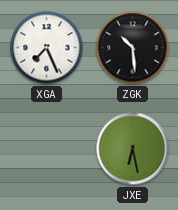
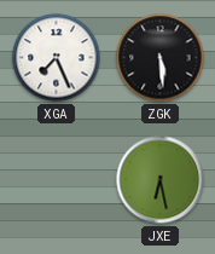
ZGK: 10:29 -> 5:29
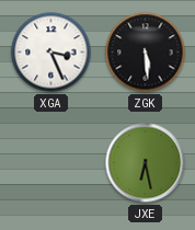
XGA: 7:26 -> 3:26
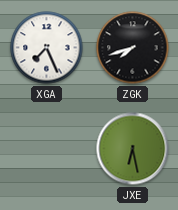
XGA: 3:26 -> 7:26
ZGK: 5:29 -> 7:42
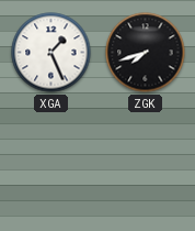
XGA: 7:26 -> 1:26
JXE: 6:28 -> none
